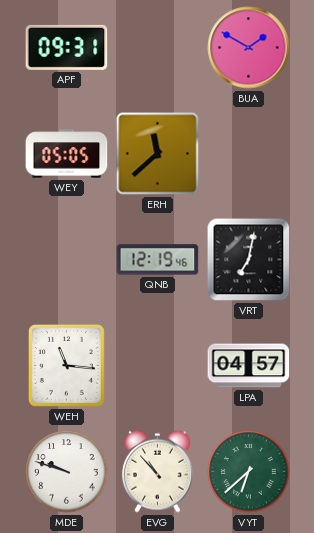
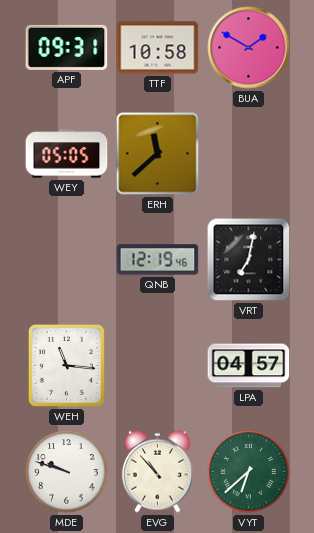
TTF: none -> 10:58
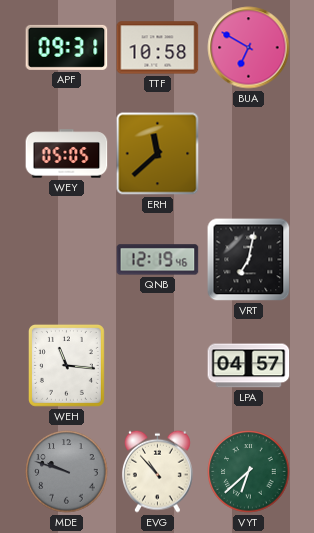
BUA: 1:50 -> 6:50
MDE dial: white -> grey
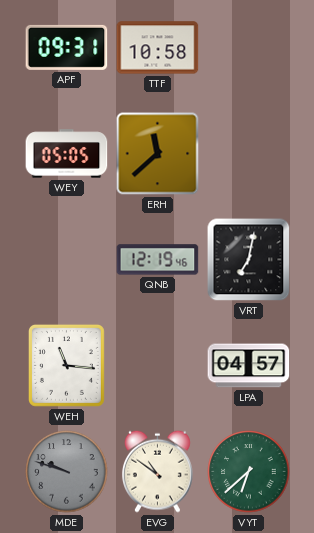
BUA: 6:50 -> none
EVG: 10:53 -> 10:51
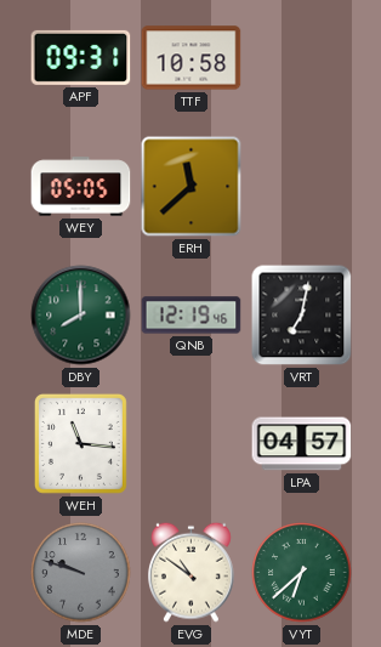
DBY: none -> 8:00
